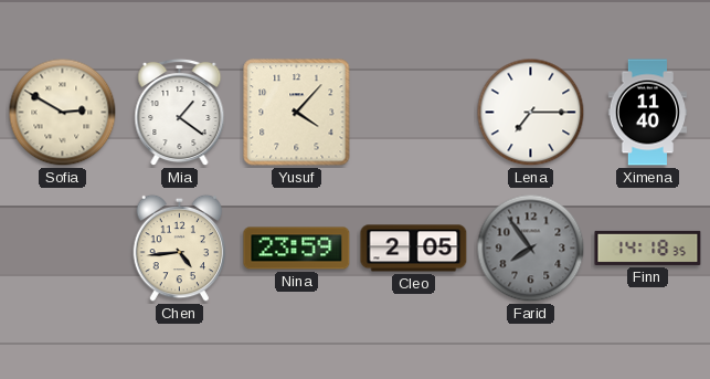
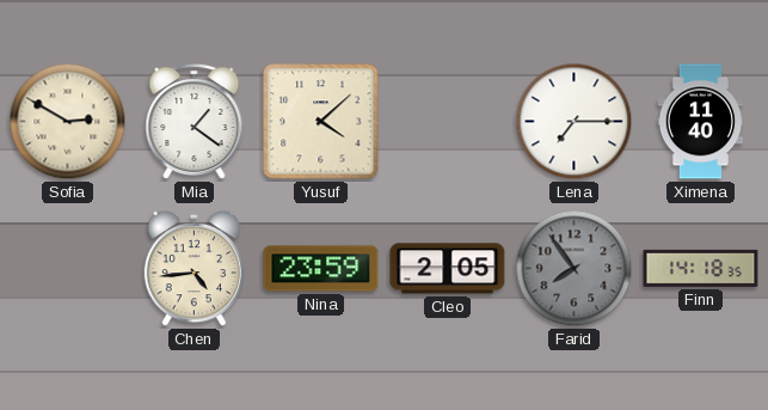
Yusuf: 4:07 -> 4:08
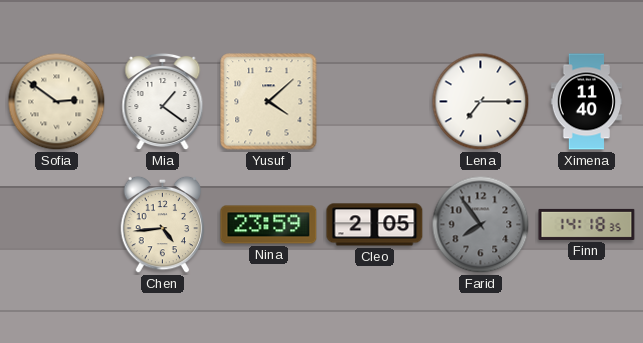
Sofia: 2:50 -> 2:51
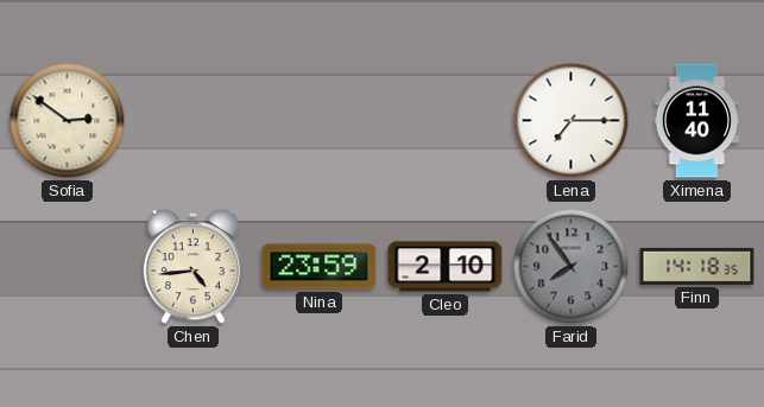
Mia: 1:21 -> none
Yusuf: 4:08 -> none
Cleo: 2:05 -> 2:10
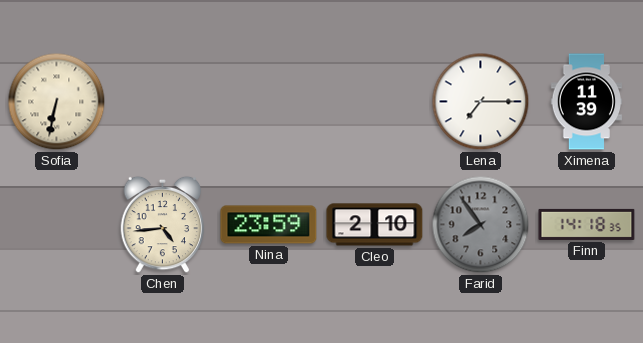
Sofia: 2:51 -> 6:32
Ximena: 11:40 -> 11:39
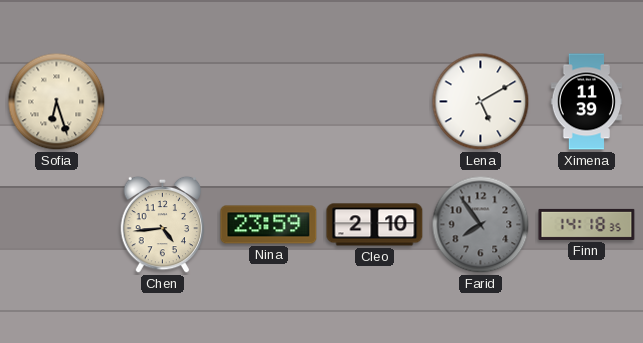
Sofia: 6:32 -> 6:27
Lena: 7:15 -> 5:10
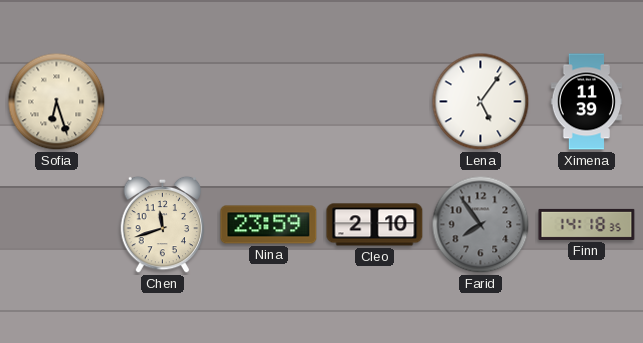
Lena: 5:10 -> 5:06
Chen: 4:44 -> 11:42
